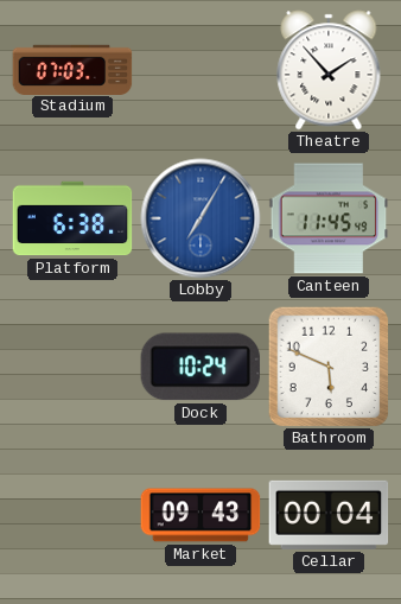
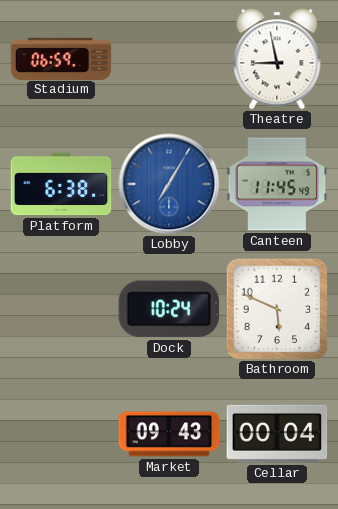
Stadium: 07:03 -> 06:59
Theatre: 1:53 -> 8:58
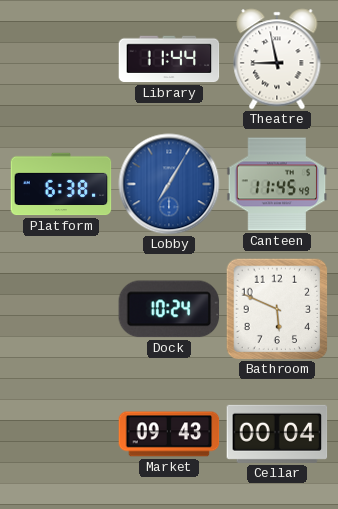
Stadium: 06:59 -> none
Library: none -> 11:44
